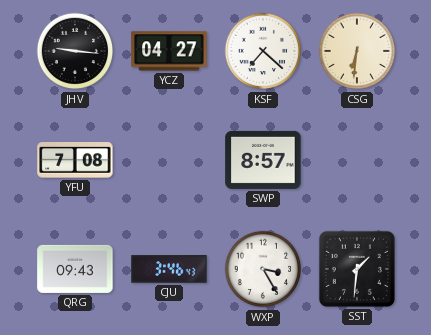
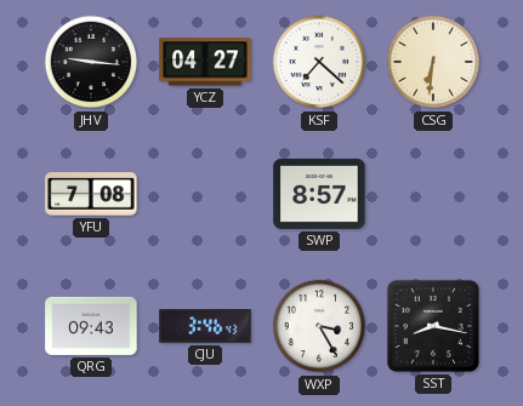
SST: 1:31 -> 8:17
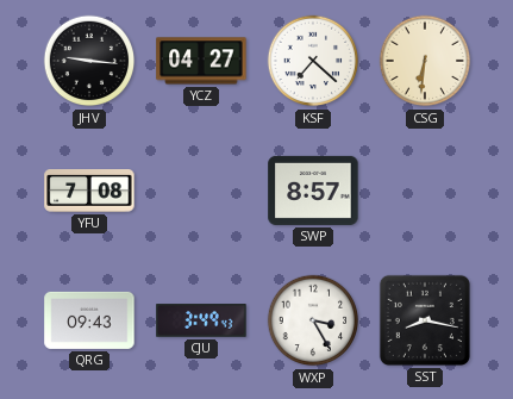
CJU: 3:46 -> 3:49
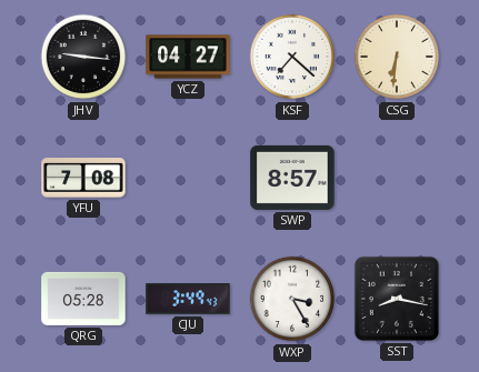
QRG: 09:43 -> 05:28
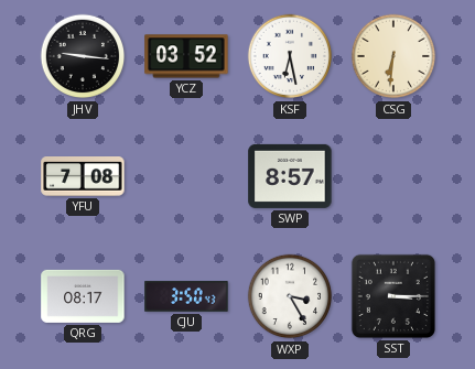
YCZ: 04:27 -> 03:52
KSF: 7:22 -> 6:28
QRG: 05:28 -> 08:17
CJU: 3:49 -> 3:50
SST: 8:17 -> 3:15
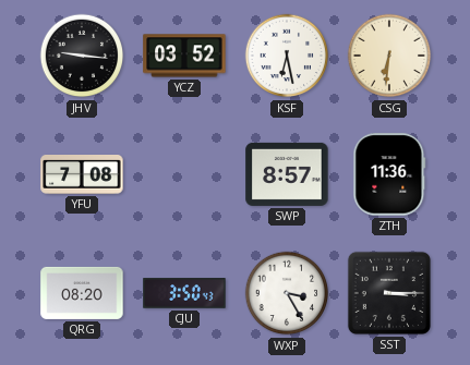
ZTH: none -> 11:36
QRG: 08:17 -> 08:20
